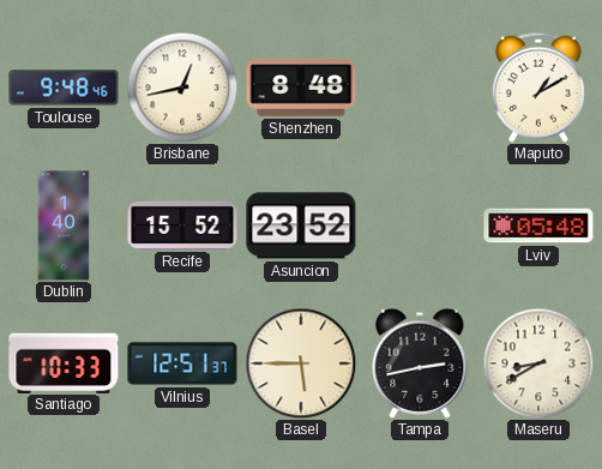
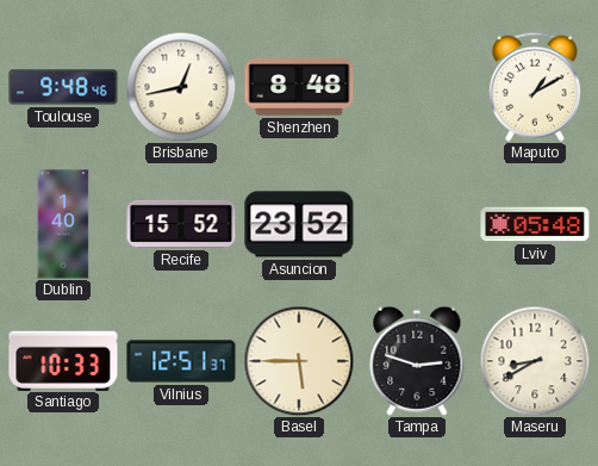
Tampa: 2:43 -> 2:48
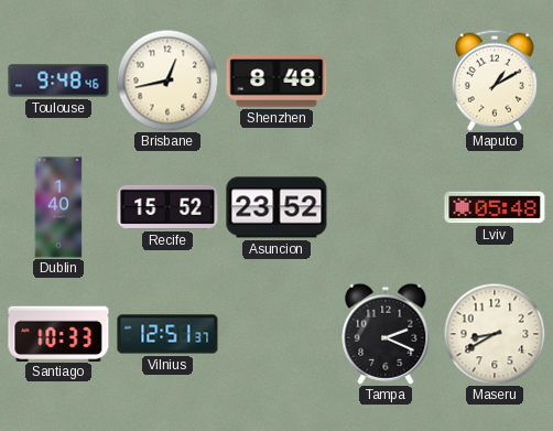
Basel: 5:45 -> none
Tampa: 2:48 -> 2:19
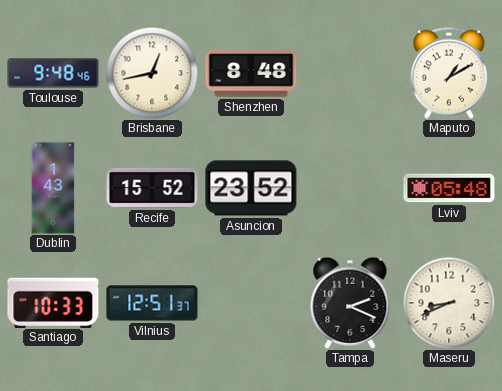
Dublin: 1:40 -> 1:43
Maseru: 8:40 -> 8:41
